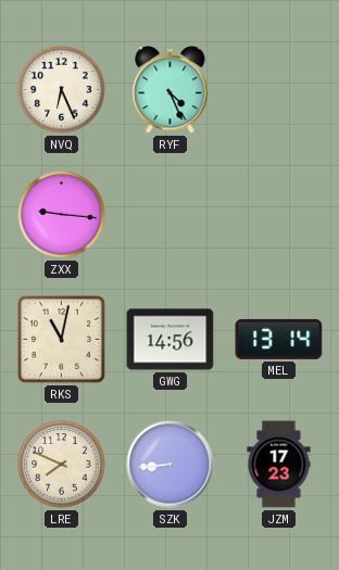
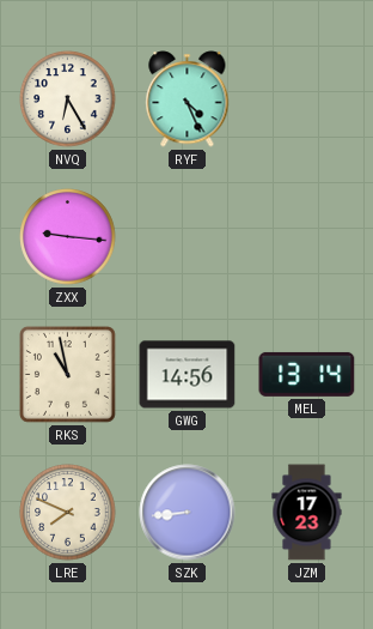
NVQ: 6:26 -> 6:25
RKS: 11:02 -> 10:58
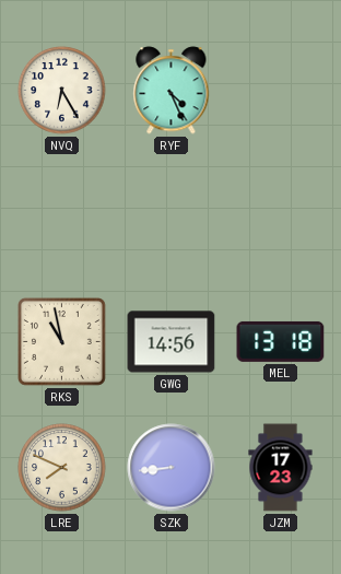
ZXX: 9:16 -> none
MEL: 13:14 -> 13:18
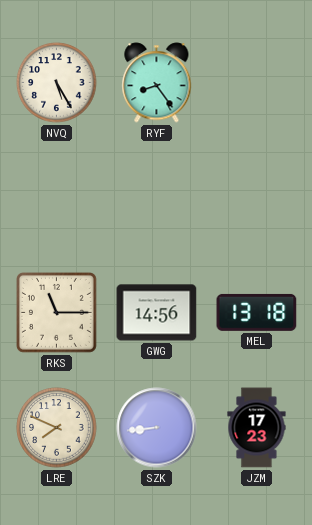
NVQ: 6:25 -> 5:25
RYF: 4:26 -> 8:24
RKS: 10:58 -> 11:15
